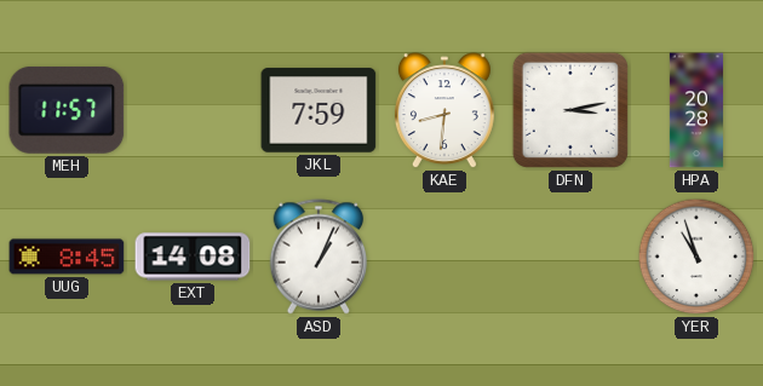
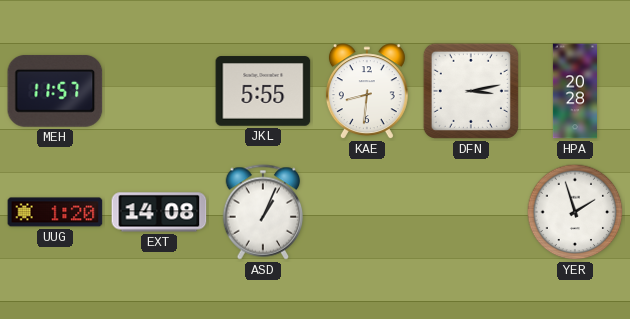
JKL: 7:59 -> 5:55
UUG: 8:45 -> 1:20
YER: 10:57 -> 1:57
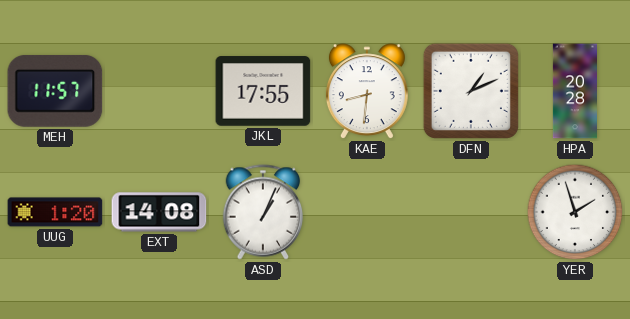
JKL: 5:55 -> 17:55
DFN: 3:13 -> 1:11
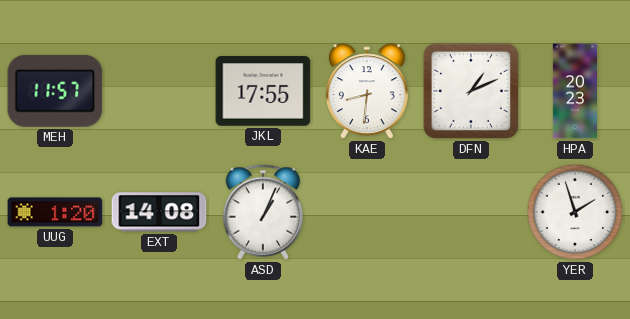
HPA: 20:28 -> 20:23
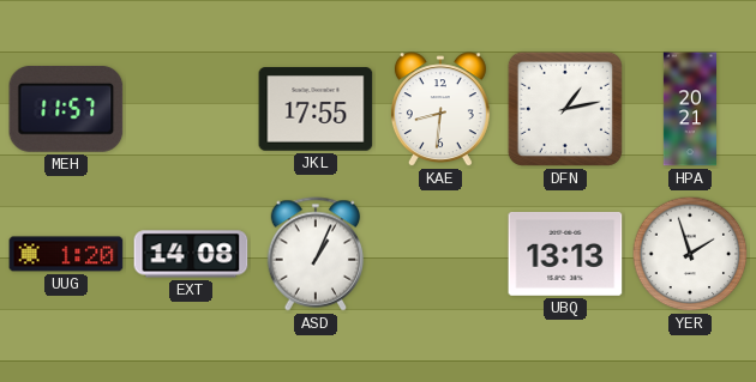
DFN: 1:11 -> 1:13
HPA: 20:23 -> 20:21
UBQ: none -> 13:13
